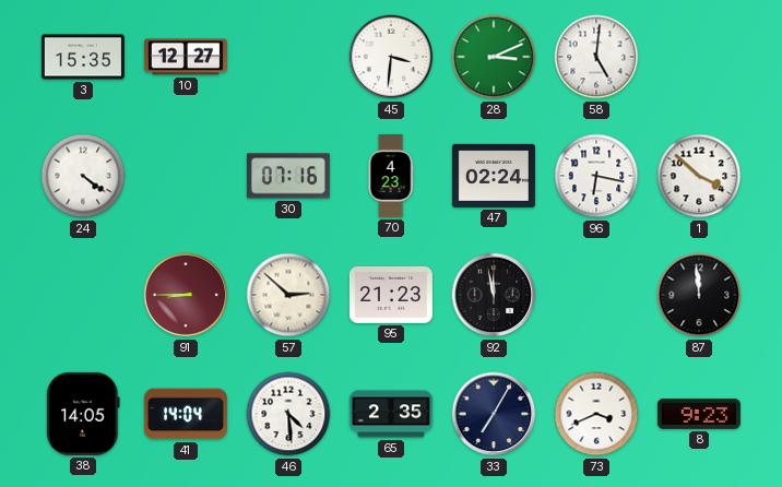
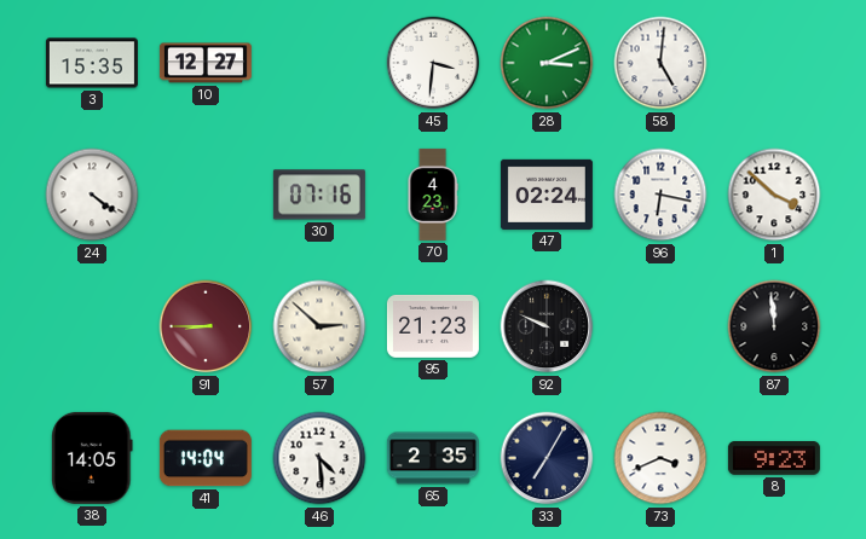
92: 11:58 -> 9:49
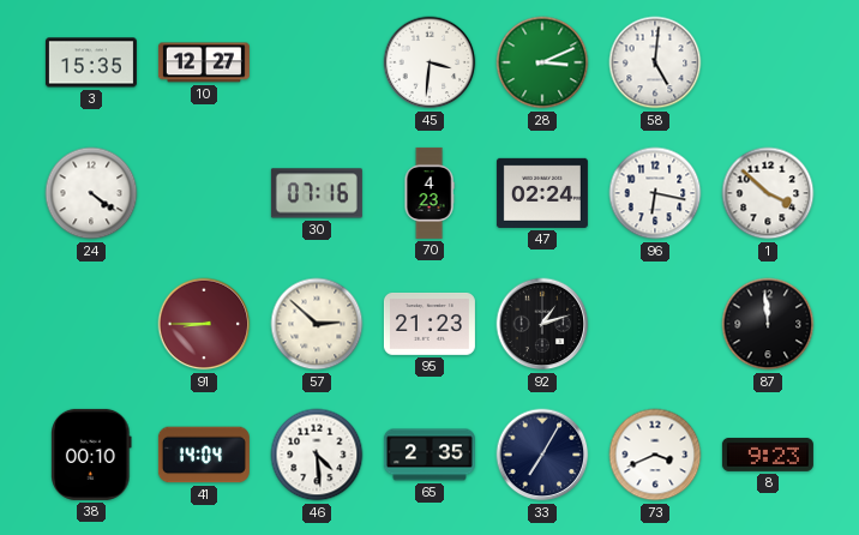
92: 9:49 -> 1:12
38: 14:05 -> 00:10
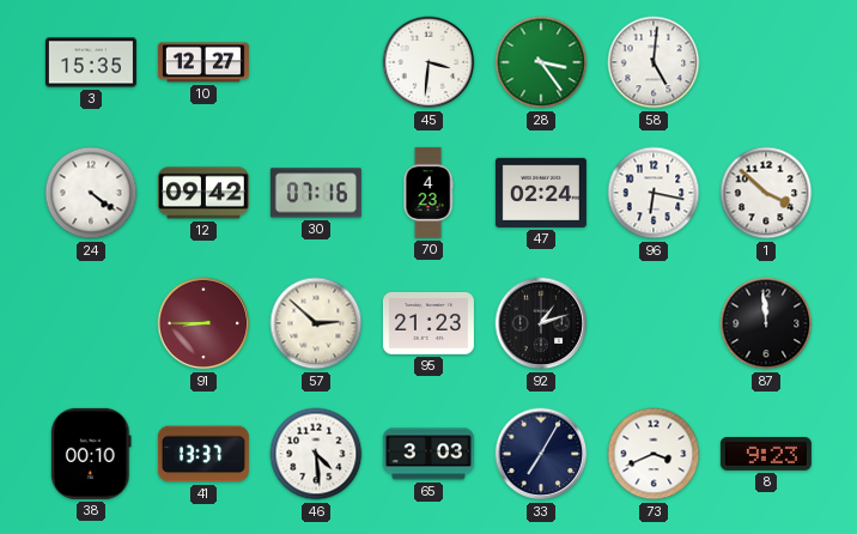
28: 3:11 -> 3:24
12: none -> 09:42
41: 14:04 -> 13:37
65: 2:35 -> 3:03
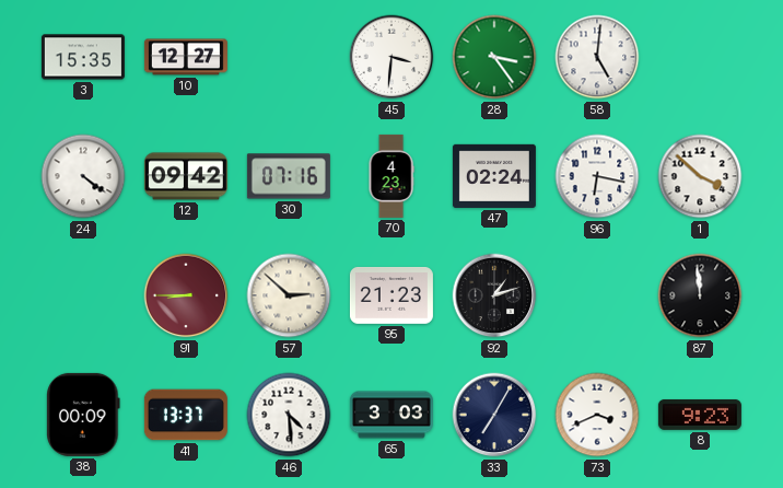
38: 00:10 -> 00:09
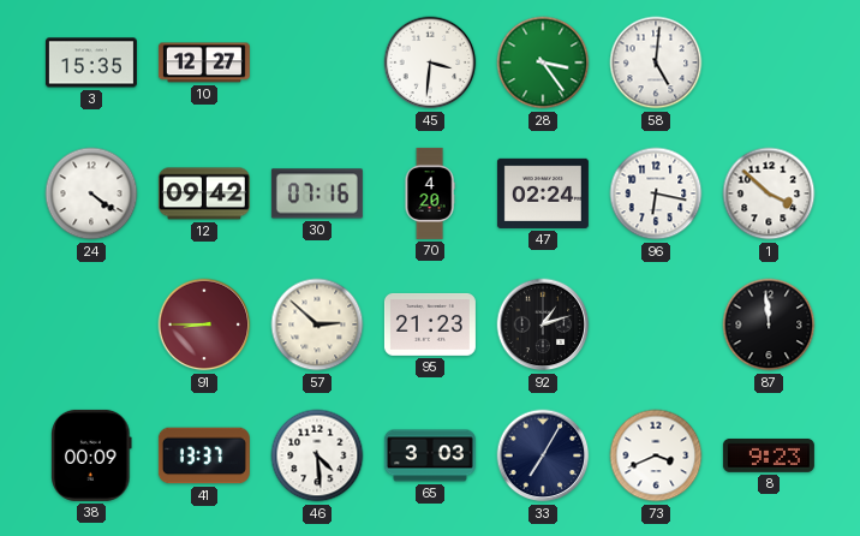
70: 4:23 -> 4:20
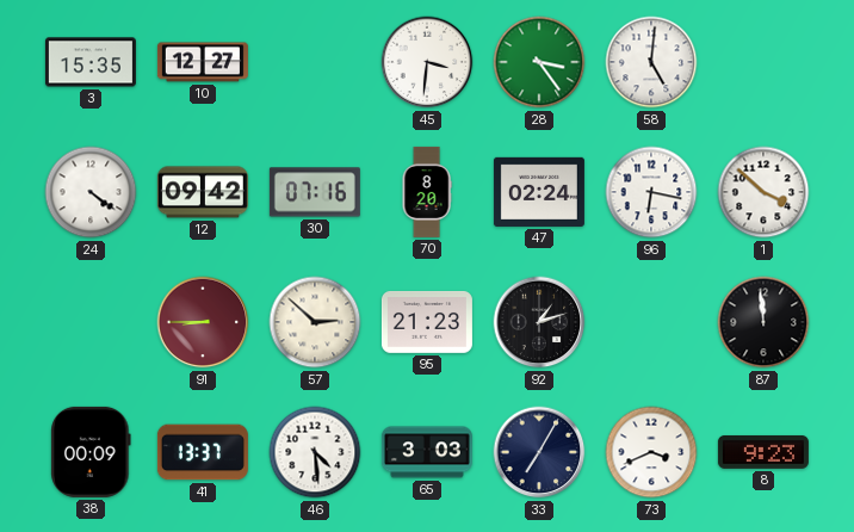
70: 4:20 -> 8:20
